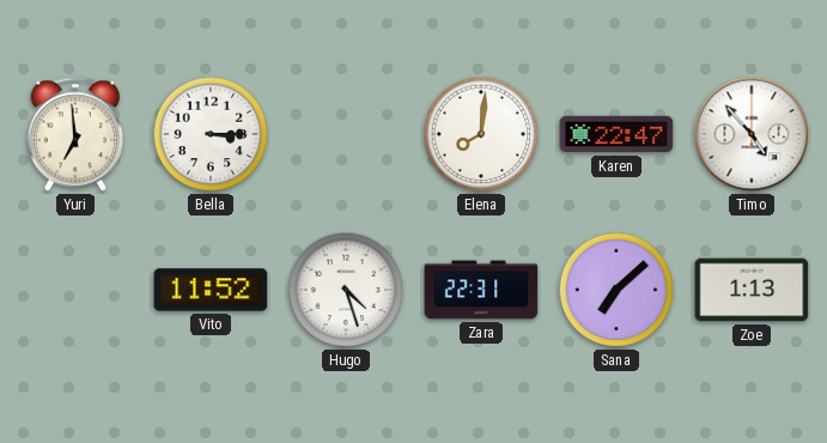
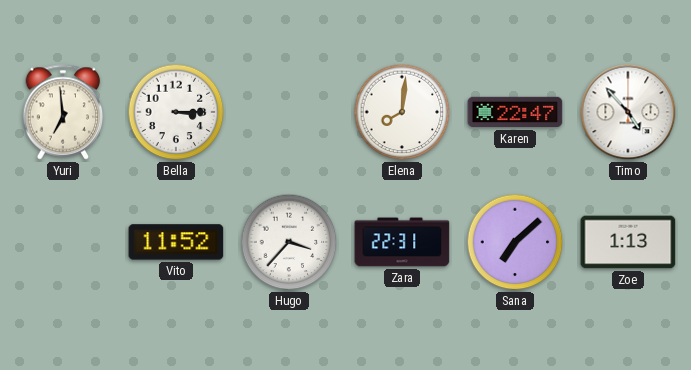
Hugo: 4:27 -> 3:37
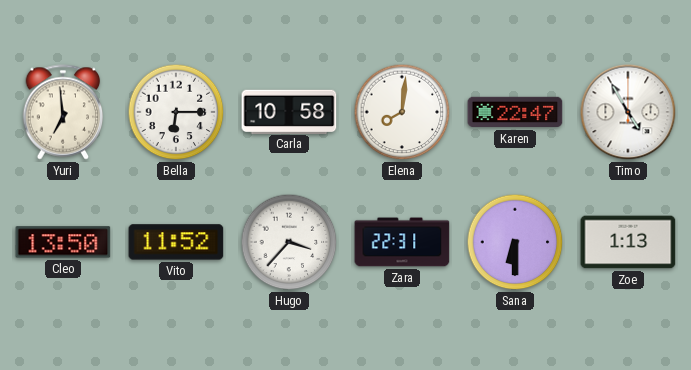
Bella: 3:15 -> 6:15
Carla: none -> 10:58
Timo: 4:53 -> 4:55
Cleo: none -> 13:50
Sana: 7:08 -> 6:30
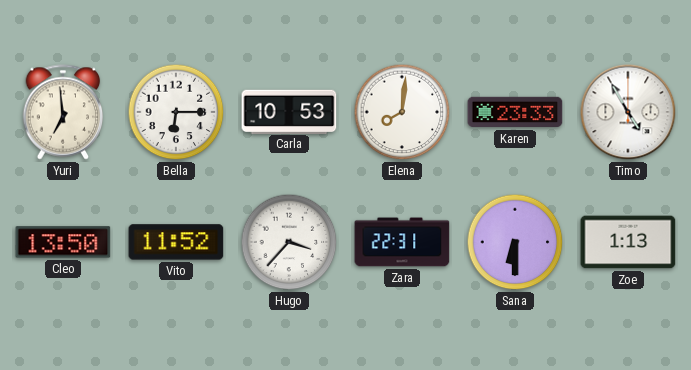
Carla: 10:58 -> 10:53
Karen: 22:47 -> 23:33
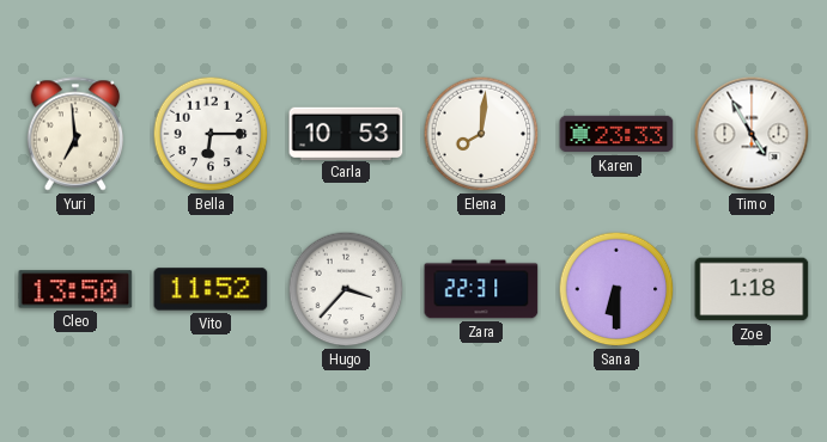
Zoe: 1:13 -> 1:18
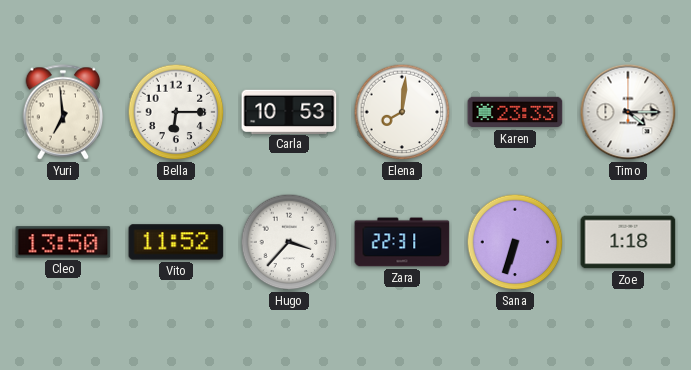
Timo: 4:55 -> 4:15
Sana: 6:30 -> 6:33
